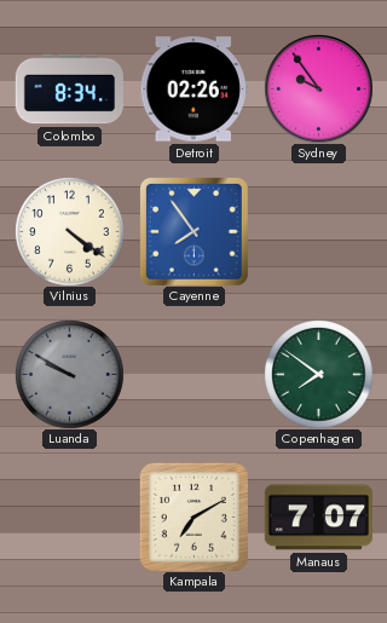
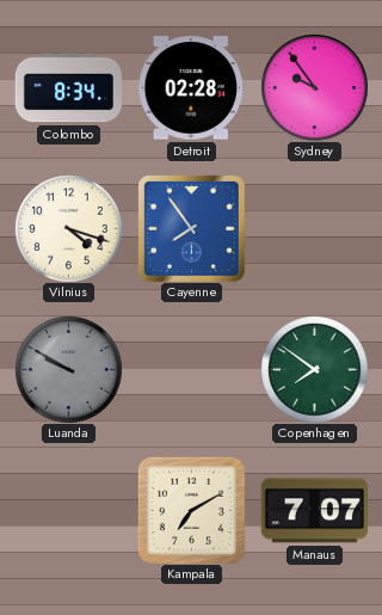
Detroit: 02:26 -> 02:28
Vilnius: 4:21 -> 4:18
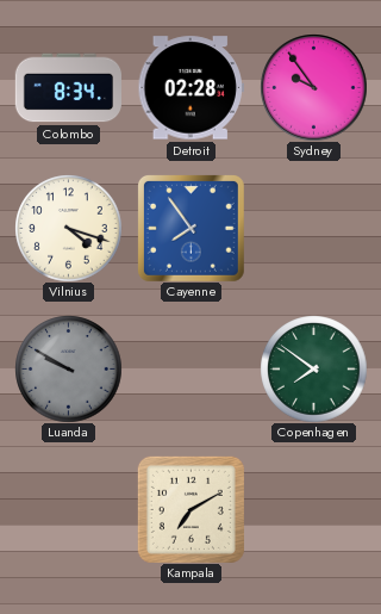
Manaus: 7:07 -> none
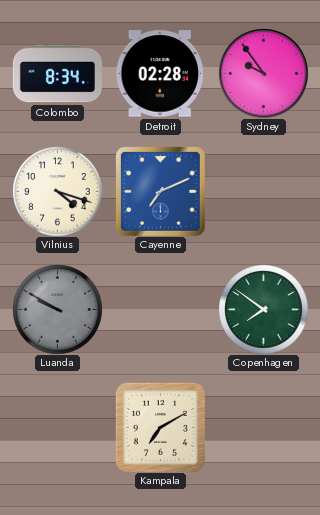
Cayenne: 7:54 -> 7:11
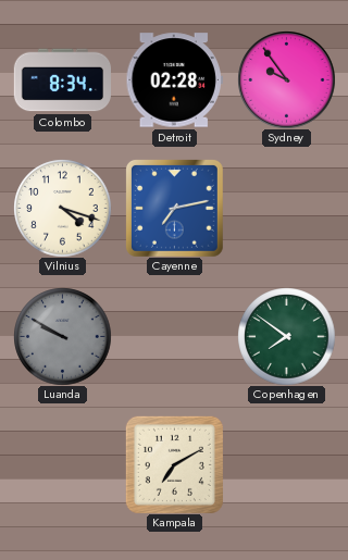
Cayenne: 7:11 -> 7:13
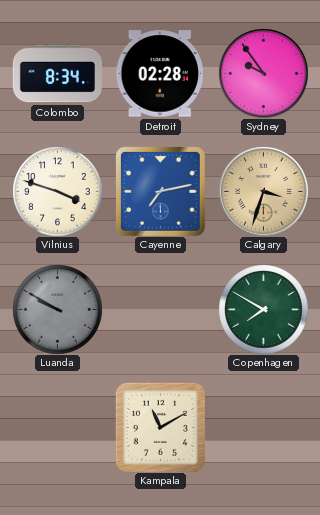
Vilnius: 4:18 -> 3:48
Calgary: none -> 3:33
Copenhagen: 7:51 -> 7:50
Kampala: 7:10 -> 11:10
